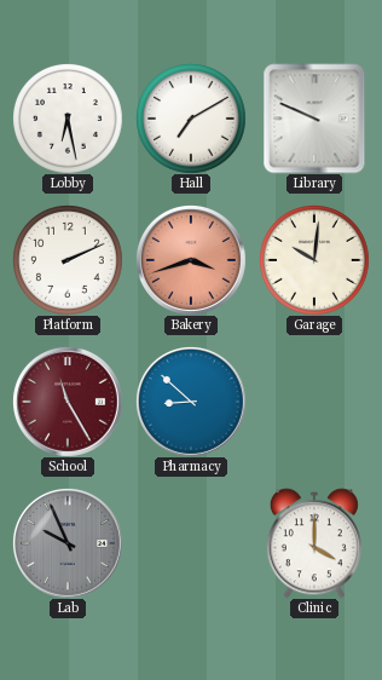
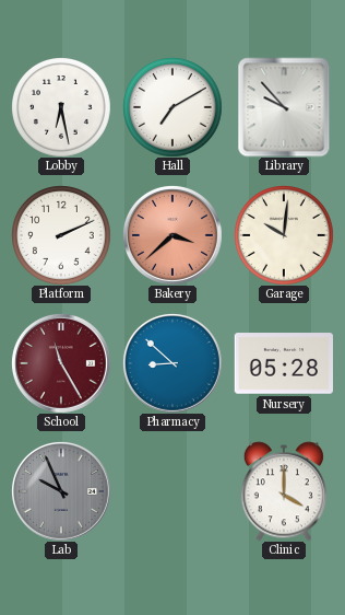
Library: 9:49 -> 9:53
Bakery: 3:42 -> 3:38
Nursery: none -> 05:28
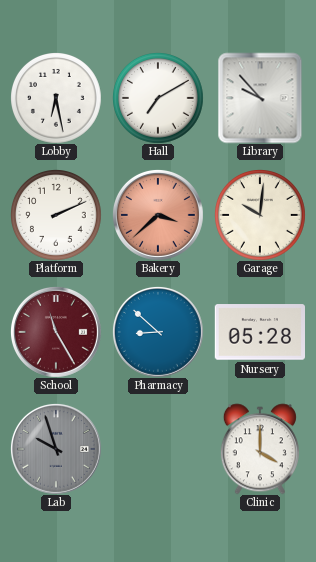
Lab: 9:56 -> 9:57
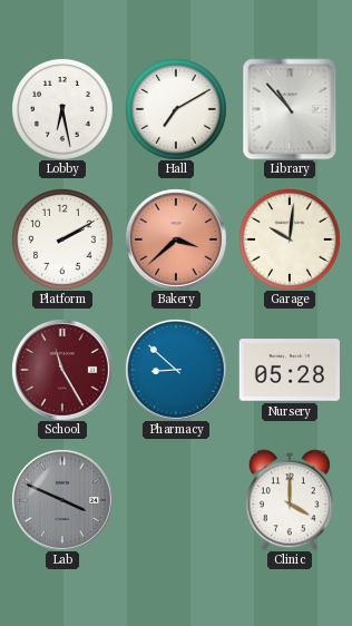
Library: 9:53 -> 10:53
Platform: 2:11 -> 2:10
Lab: 9:57 -> 3:49
